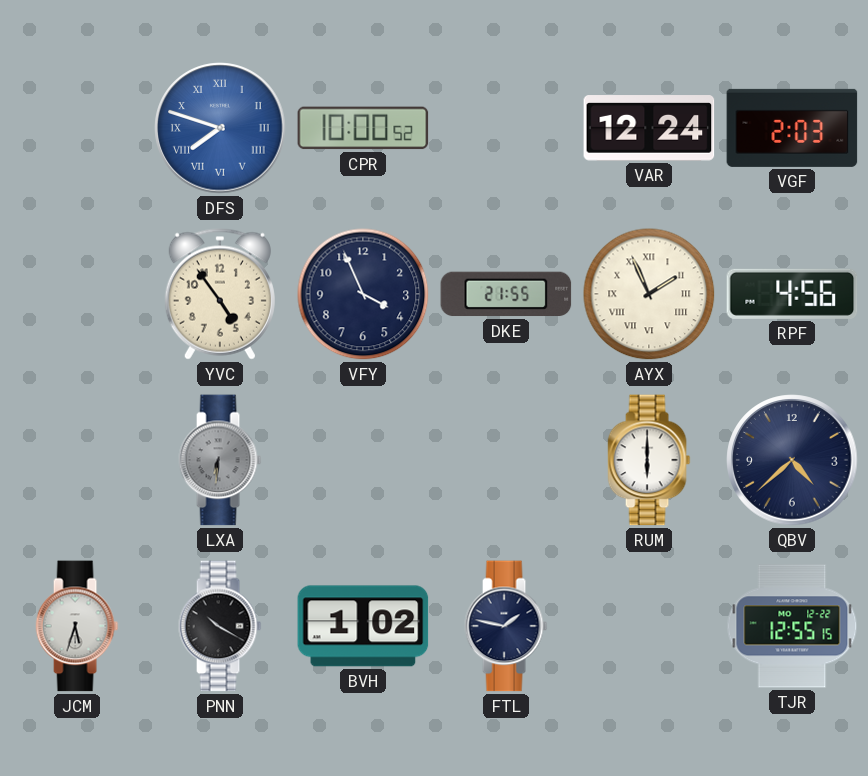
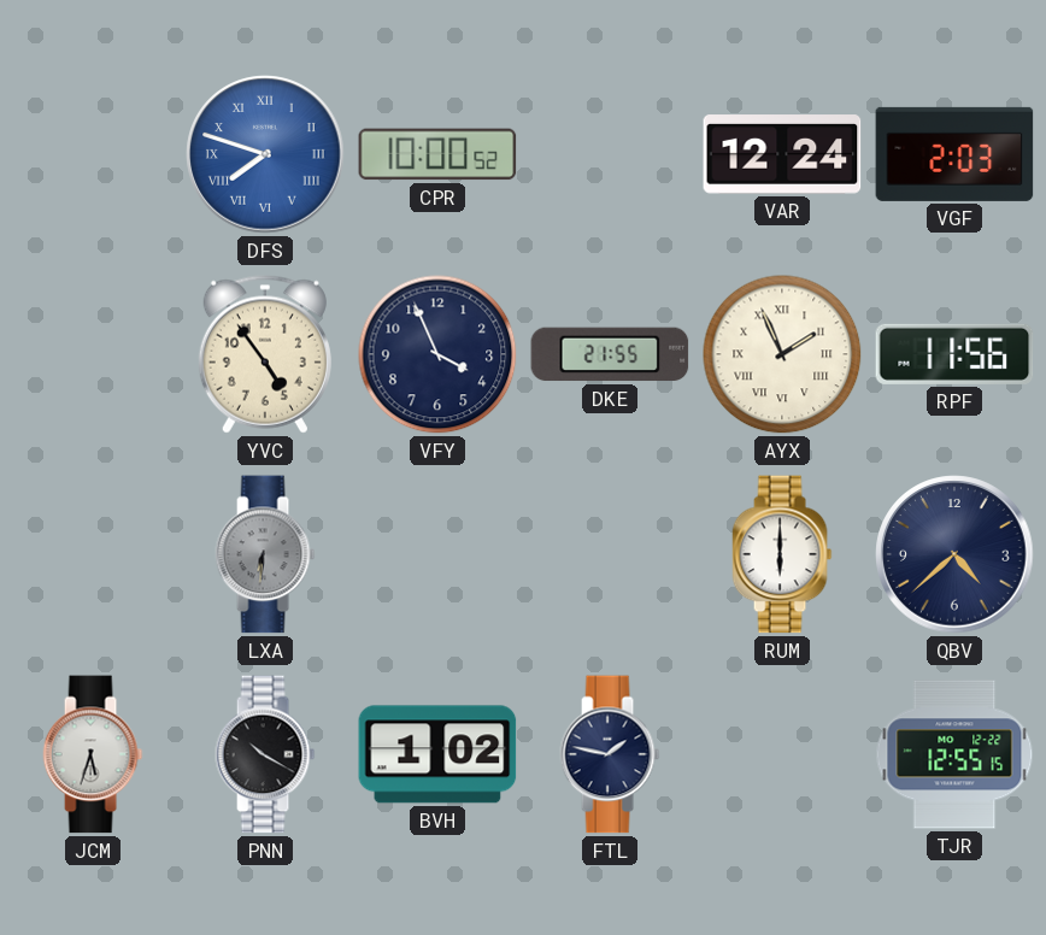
RPF: 4:56 -> 11:56
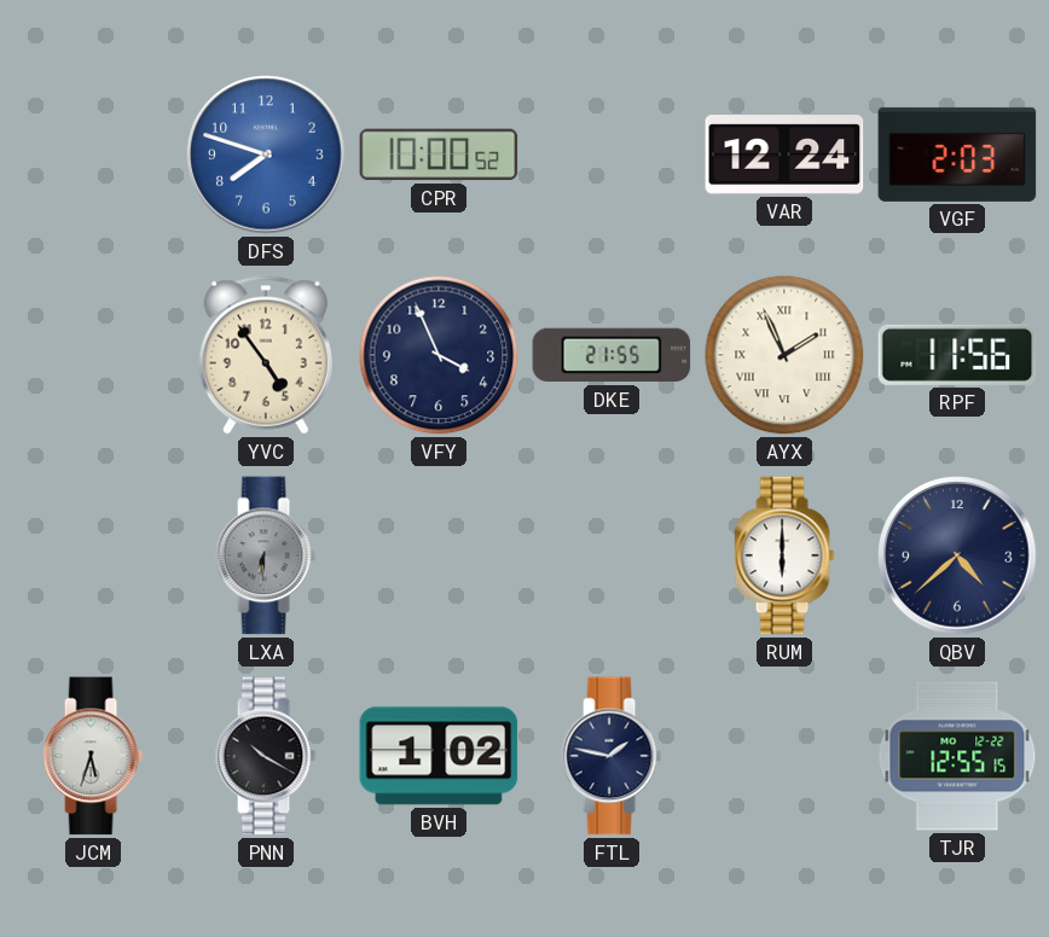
DFS numerals: Roman -> Arabic
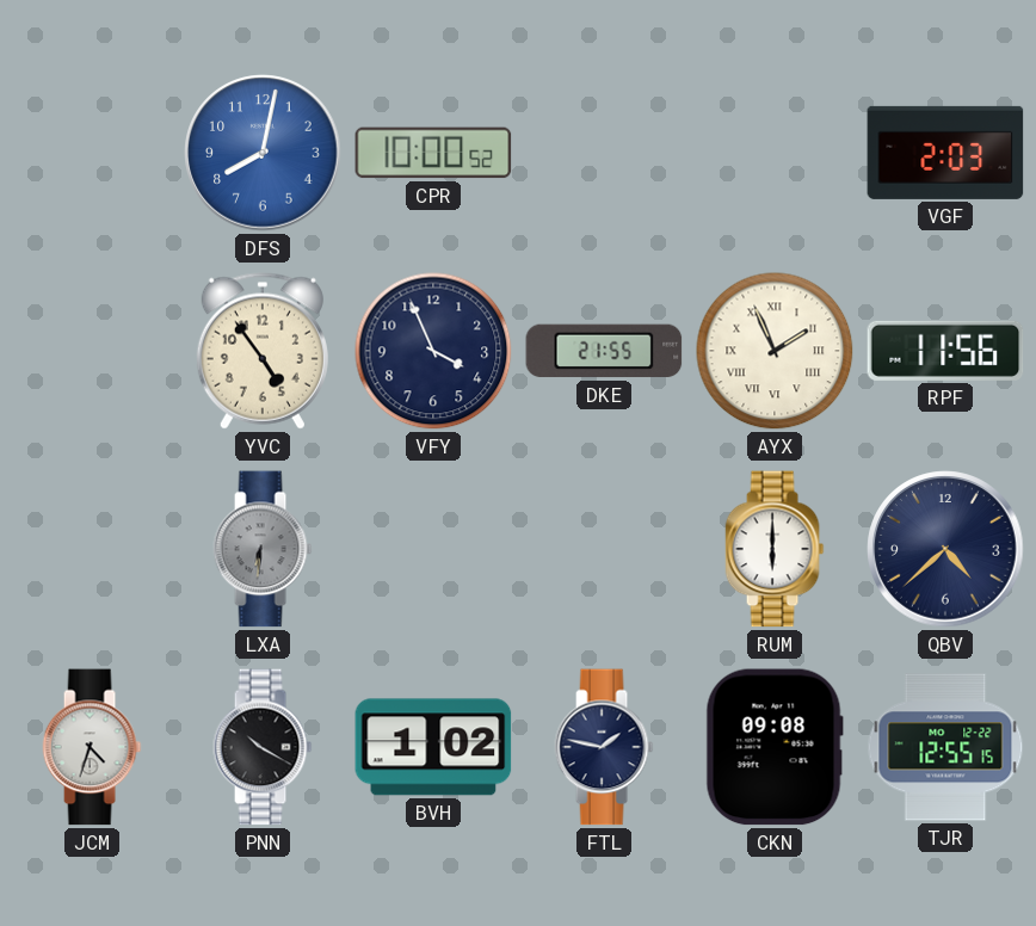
DFS: 7:48 -> 8:02
VAR: 12:24 -> none
JCM: 5:33 -> 4:33
CKN: none -> 09:08
